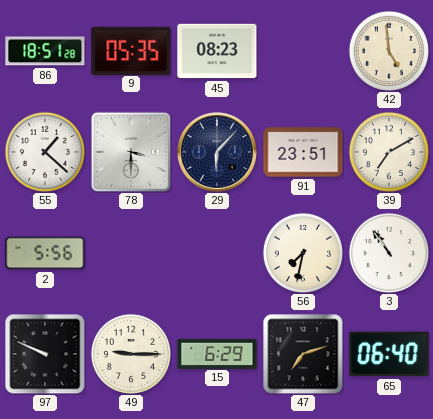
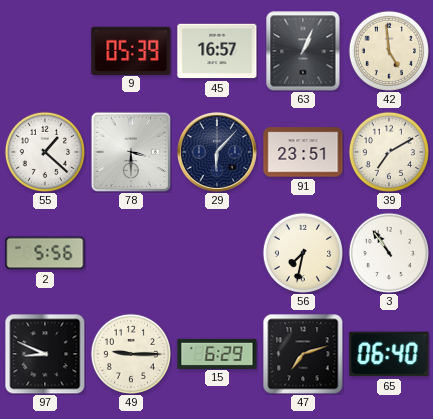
86: 18:51 -> none
9: 05:35 -> 05:39
45: 08:23 -> 16:57
63: none -> 1:04
97: 9:49 -> 8:49
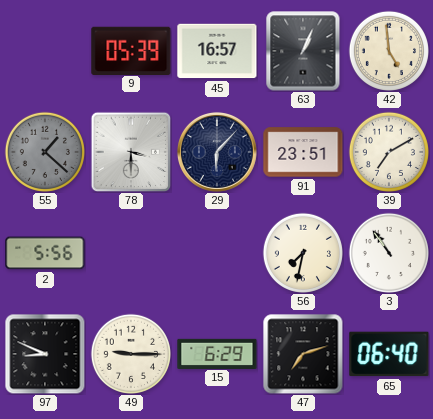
55 dial: white -> grey
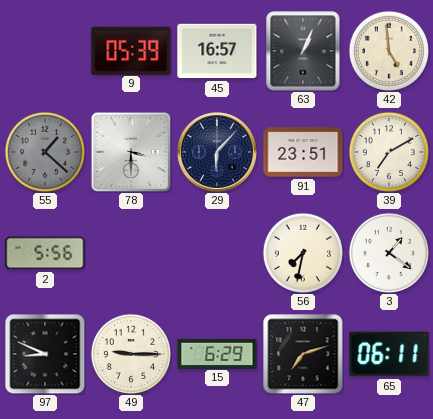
3: 10:54 -> 1:21
65: 06:40 -> 06:11
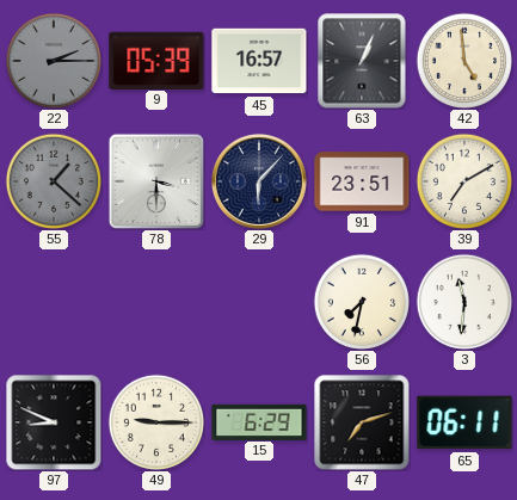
22: none -> 2:15
2: 5:56 -> none
3: 1:21 -> 11:31
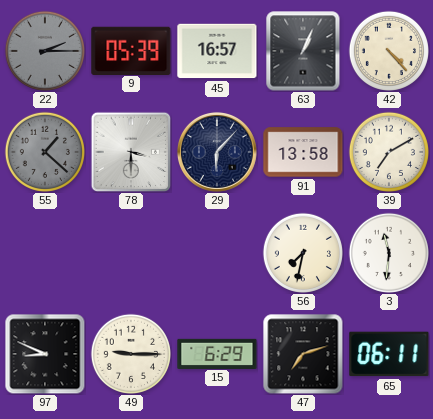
42: 4:59 -> 4:23
91: 23:51 -> 13:58
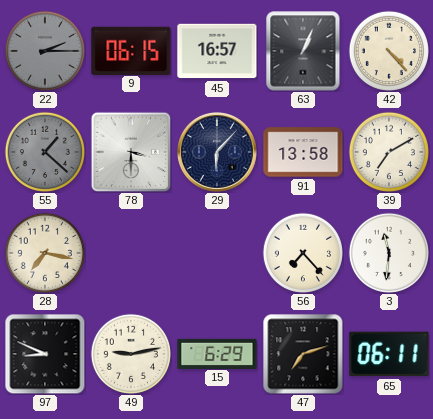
9: 05:39 -> 06:15
28: none -> 7:17
56: 7:32 -> 7:23
49: 9:15 -> 9:13
